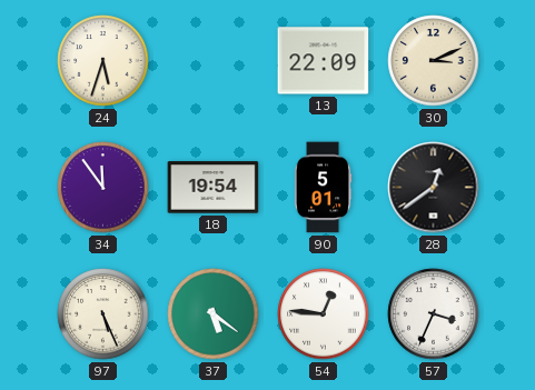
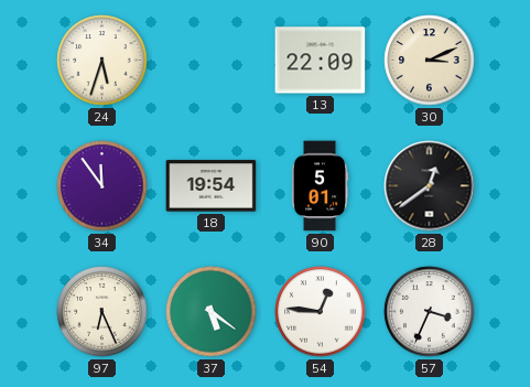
97: 5:26 -> 6:26
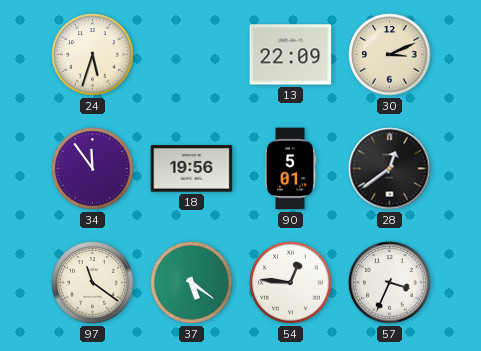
18: 19:54 -> 19:56
97: 6:26 -> 11:21
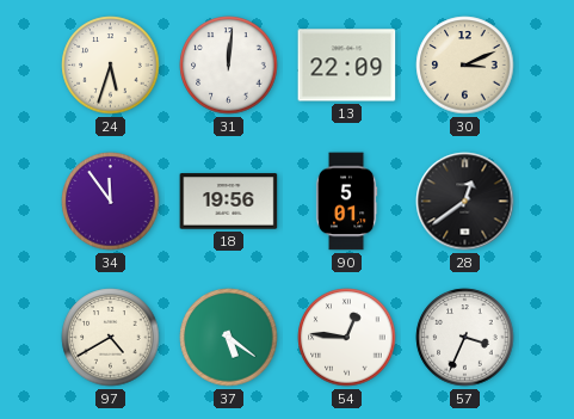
31: none -> 12:01
97: 11:21 -> 4:40
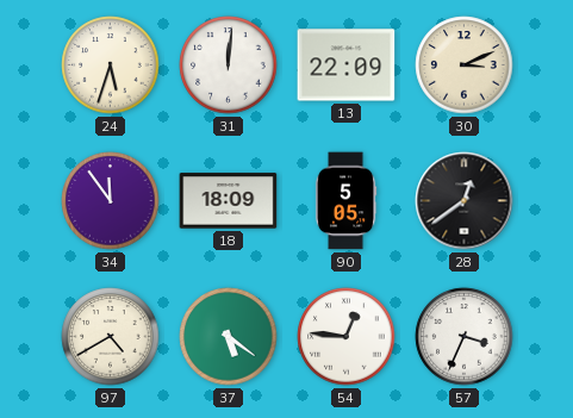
18: 19:56 -> 18:09
90: 5:01 -> 5:05
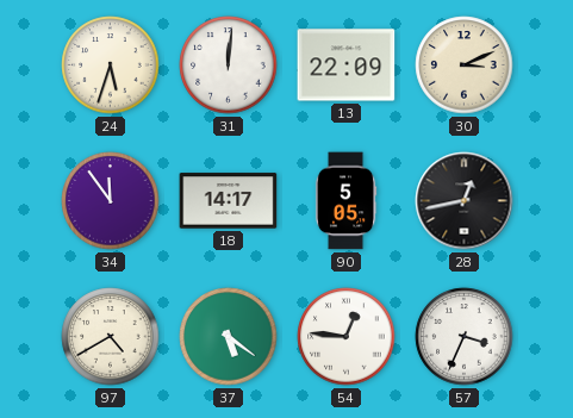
18: 18:09 -> 14:17
28: 12:39 -> 12:43
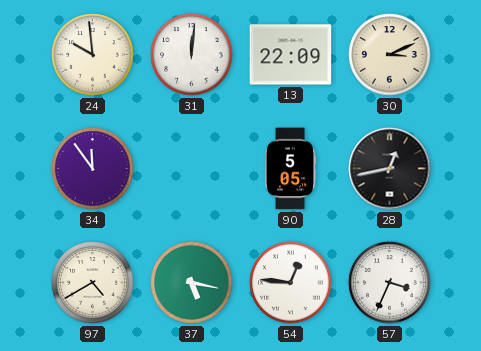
24: 5:33 -> 9:59
18: 14:17 -> none
37: 5:21 -> 5:17
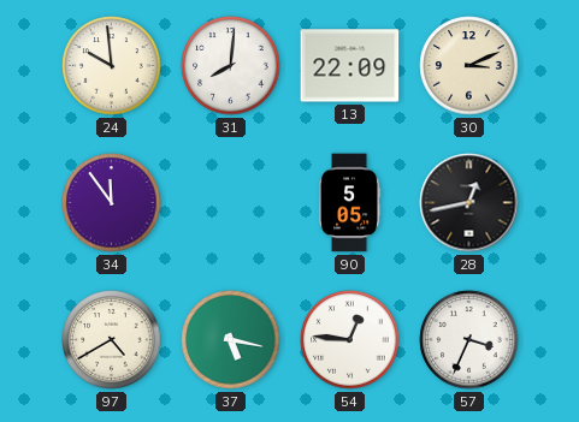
31: 12:01 -> 8:01
